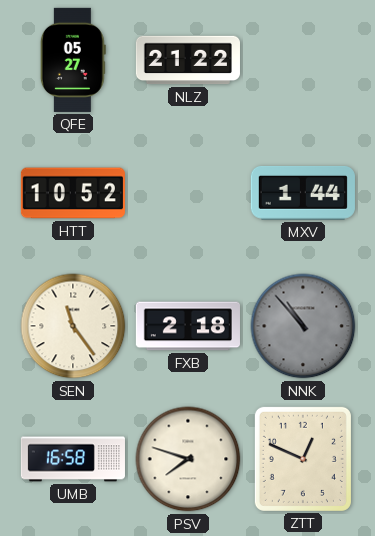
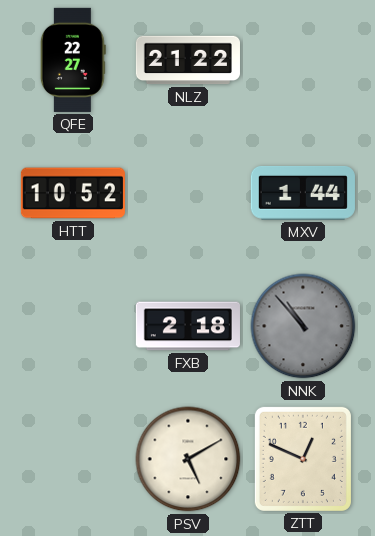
QFE: 05:27 -> 22:27
SEN: 11:24 -> none
UMB: 16:58 -> none
PSV: 7:48 -> 5:10
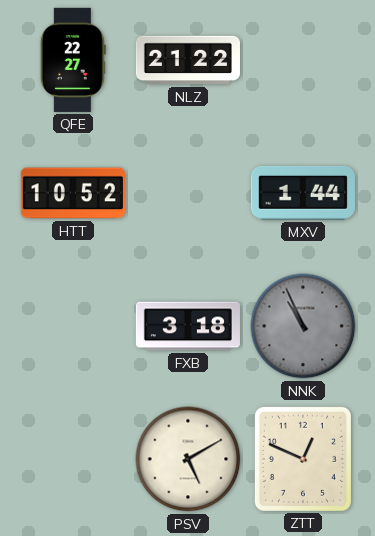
FXB: 2:18 -> 3:18
NNK: 10:53 -> 10:56
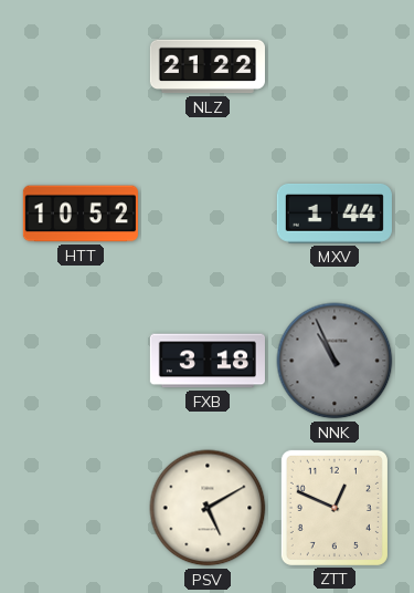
QFE: 22:27 -> none
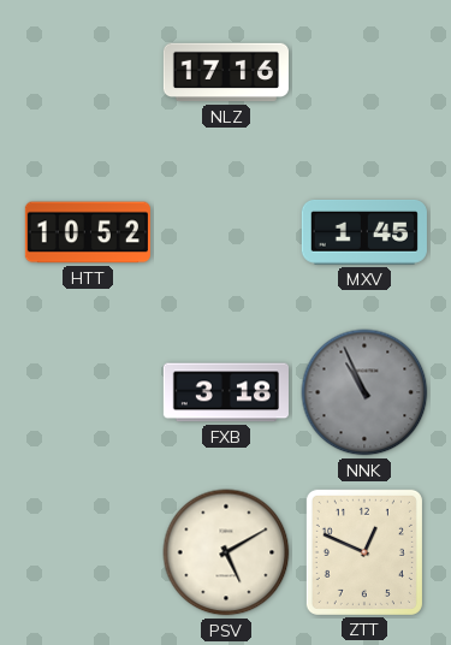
NLZ: 21:22 -> 17:16
MXV: 1:44 -> 1:45
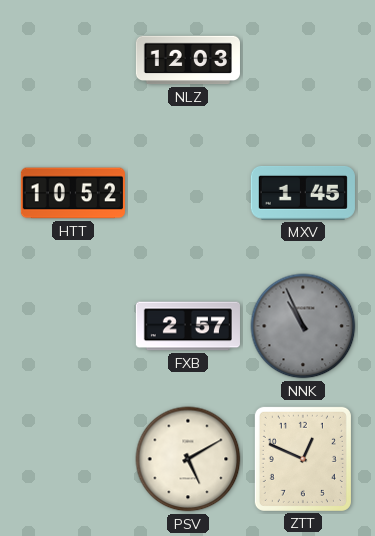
NLZ: 17:16 -> 12:03
FXB: 3:18 -> 2:57
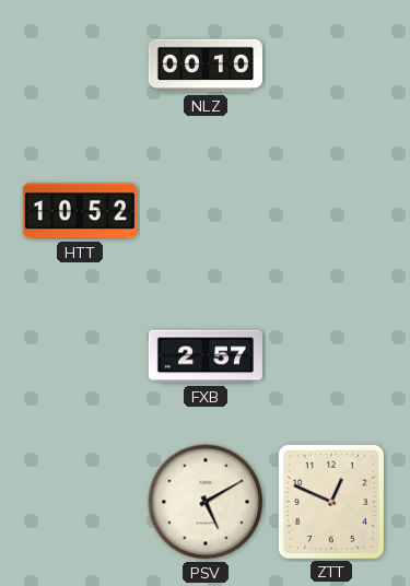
NLZ: 12:03 -> 00:10
MXV: 1:45 -> none
NNK: 10:56 -> none
